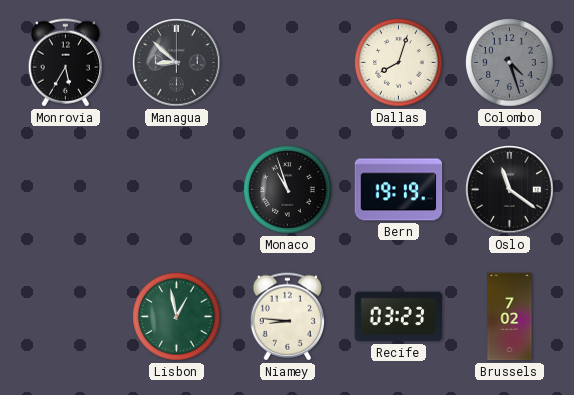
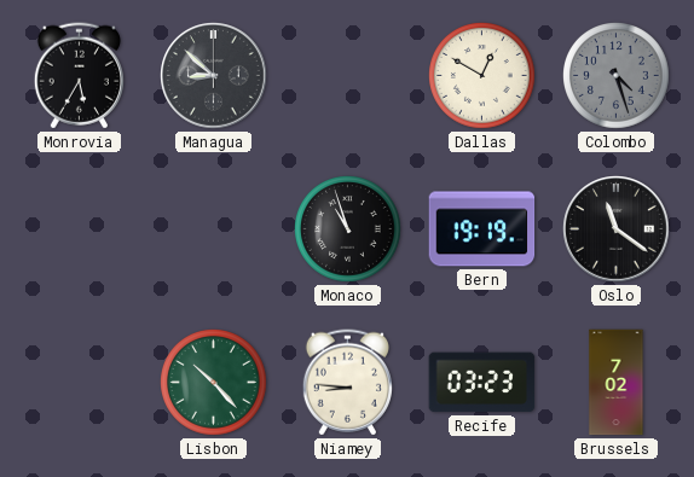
Dallas: 8:03 -> 12:50
Lisbon: 12:58 -> 10:23
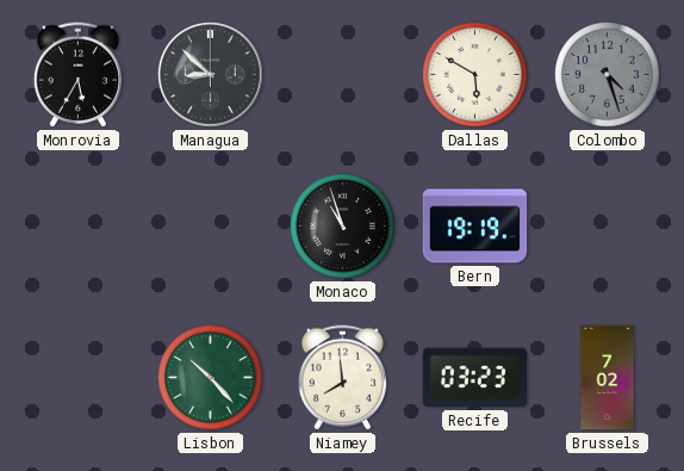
Dallas: 12:50 -> 5:50
Oslo: 11:21 -> none
Niamey: 8:46 -> 7:59
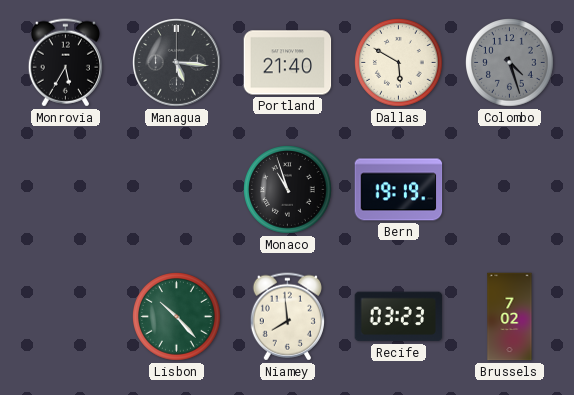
Managua: 8:52 -> 5:16
Portland: none -> 21:40
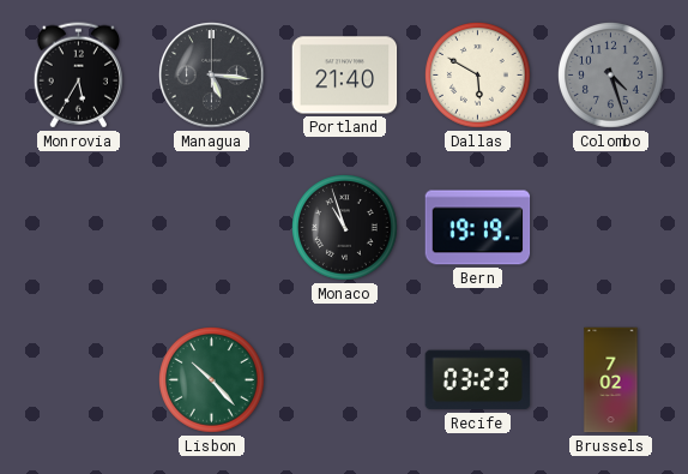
Niamey: 7:59 -> none
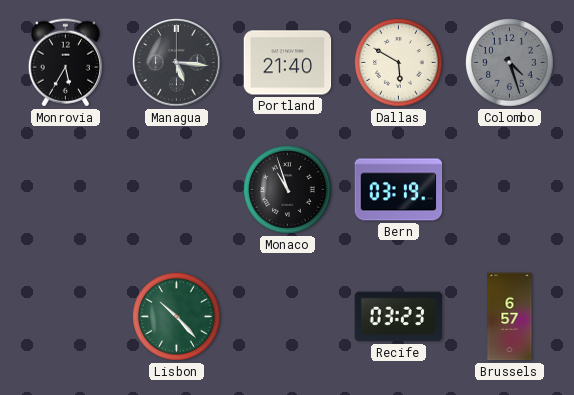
Bern: 19:19 -> 03:19
Brussels: 7:02 -> 6:57
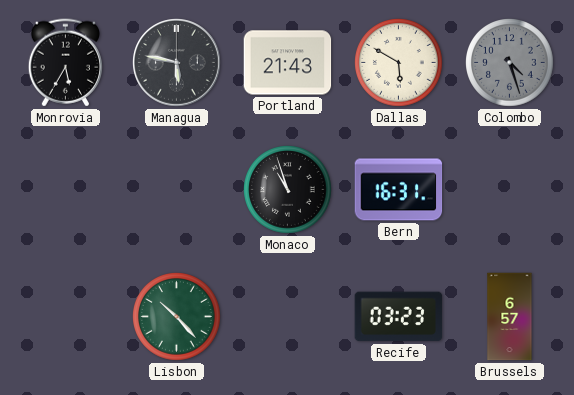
Managua: 5:16 -> 5:47
Portland: 21:40 -> 21:43
Bern: 03:19 -> 16:31
